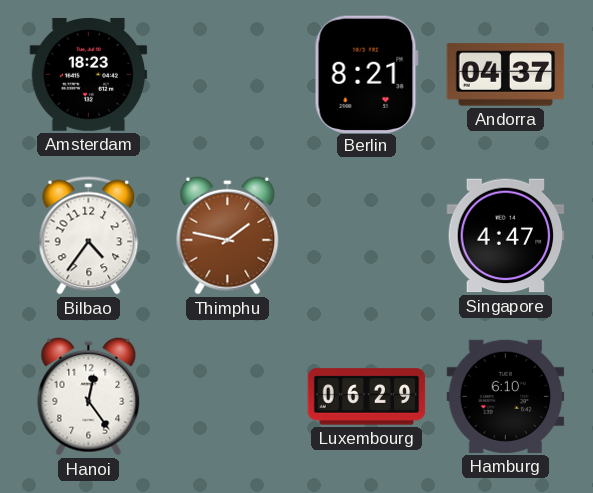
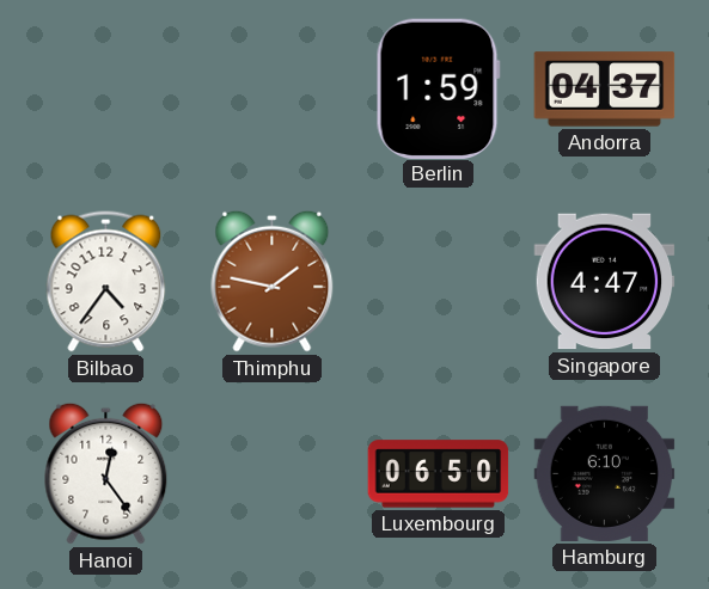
Amsterdam: 18:23 -> none
Berlin: 8:21 -> 1:59
Luxembourg: 06:29 -> 06:50
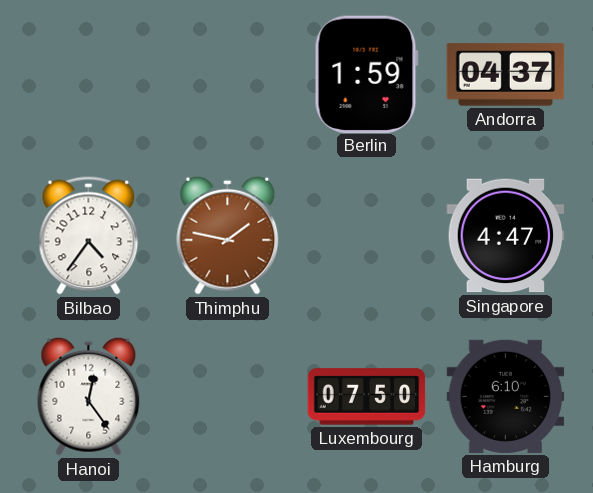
Luxembourg: 06:50 -> 07:50
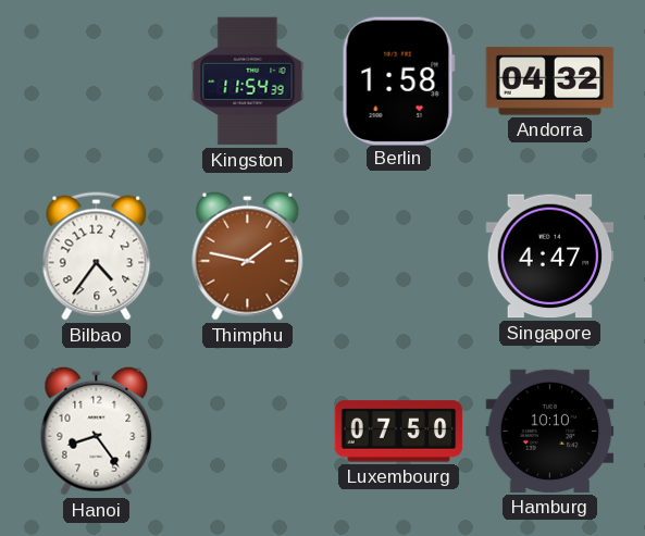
Kingston: none -> 11:54
Berlin: 1:59 -> 1:58
Andorra: 04:37 -> 04:32
Hanoi: 12:24 -> 8:24
Hamburg: 6:10 -> 10:10
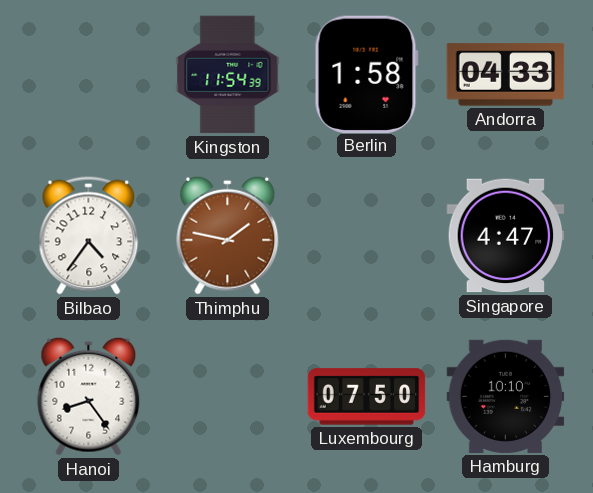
Andorra: 04:32 -> 04:33
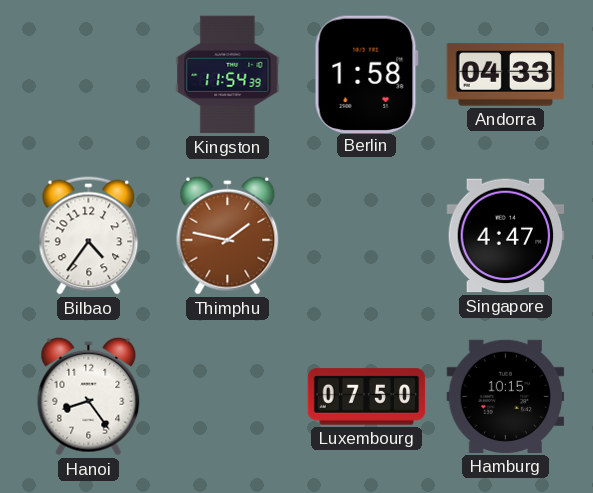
Hamburg: 10:10 -> 10:15
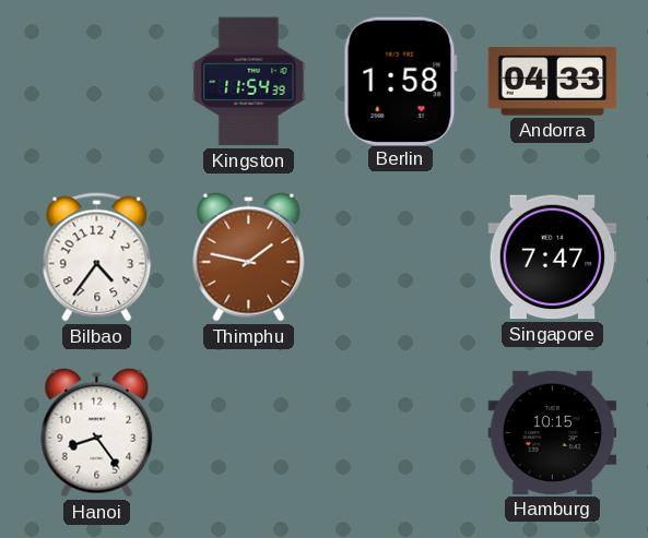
Singapore: 4:47 -> 7:47
Luxembourg: 07:50 -> none
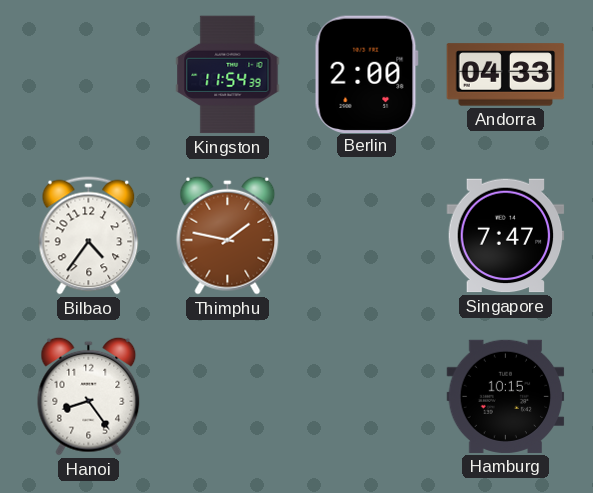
Berlin: 1:58 -> 2:00
